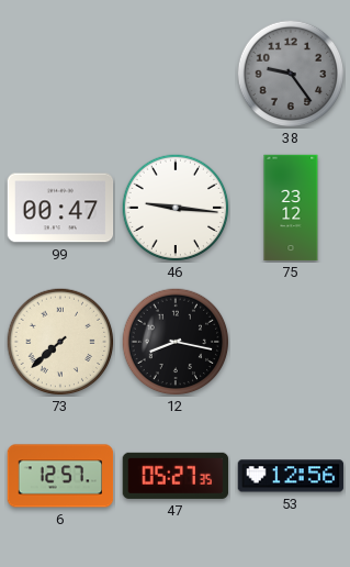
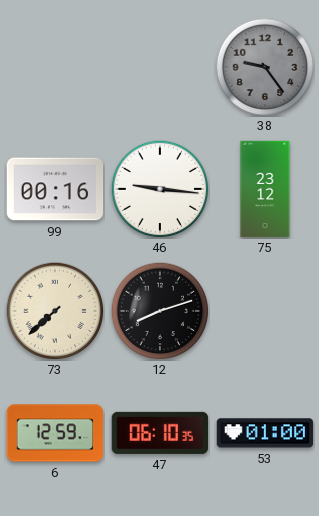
99: 00:47 -> 00:16
12: 8:17 -> 8:12
6: 12:57 -> 12:59
47: 05:27 -> 06:10
53: 12:56 -> 01:00
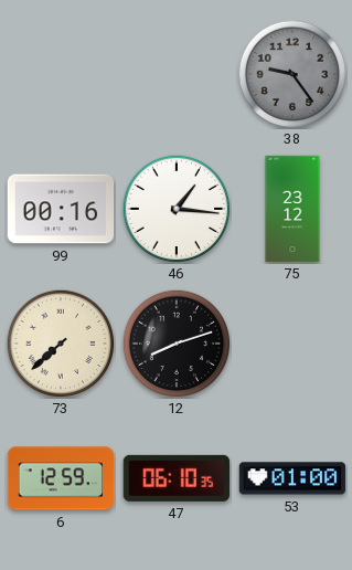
46: 9:16 -> 1:16
